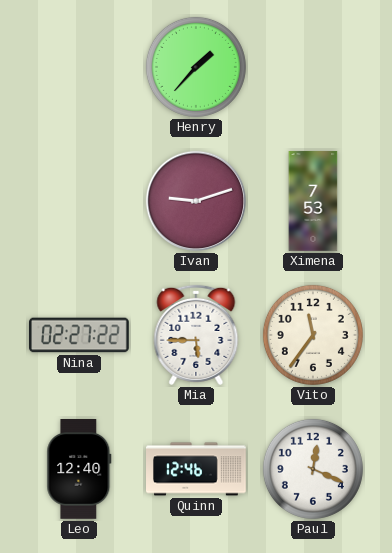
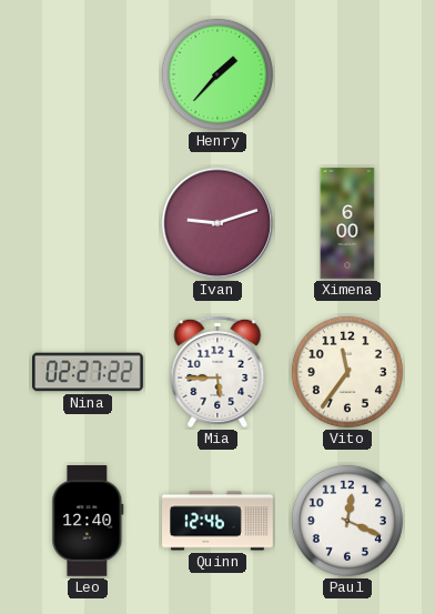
Ximena: 7:53 -> 6:00
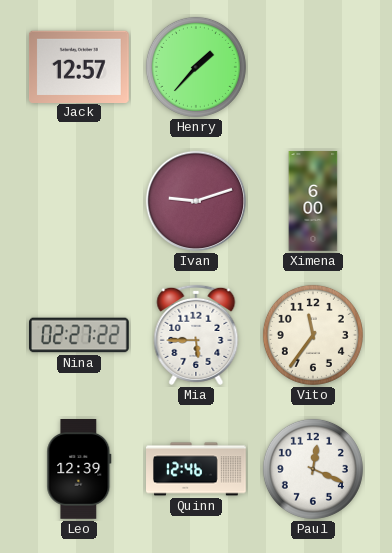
Jack: none -> 12:57
Leo: 12:40 -> 12:39
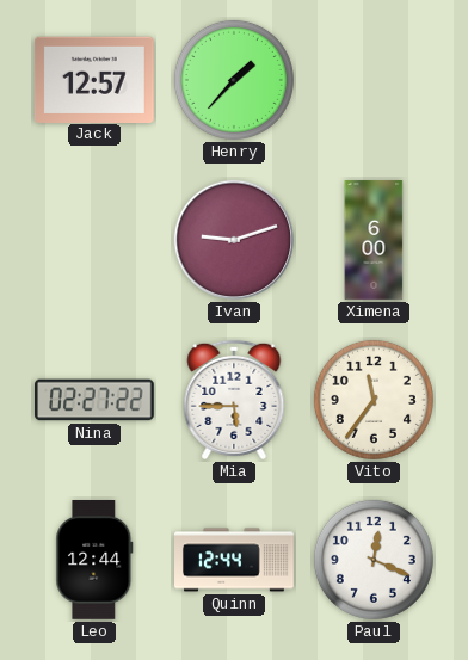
Leo: 12:39 -> 12:44
Quinn: 12:46 -> 12:44
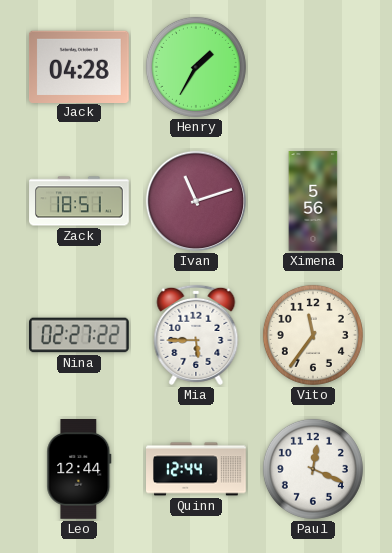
Jack: 12:57 -> 04:28
Henry: 1:37 -> 1:35
Zack: none -> 18:51
Ivan: 9:12 -> 11:12
Ximena: 6:00 -> 5:56
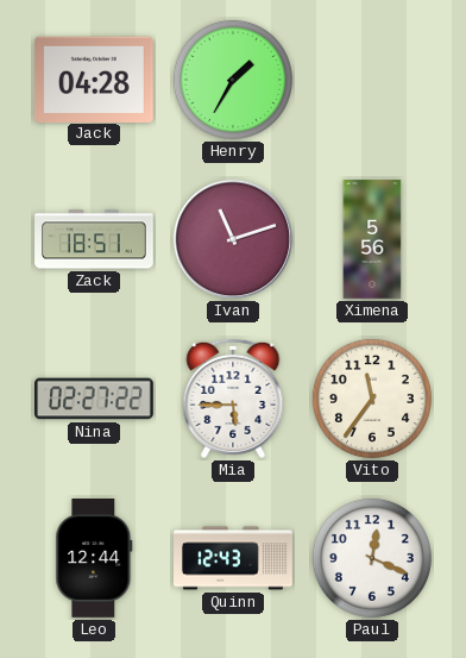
Quinn: 12:44 -> 12:43
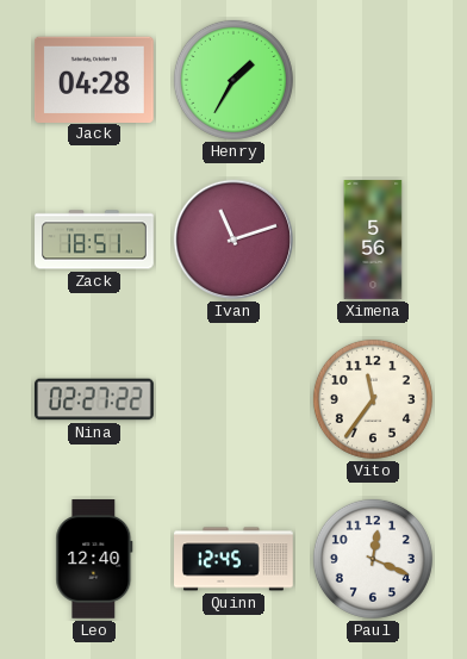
Mia: 5:45 -> none
Leo: 12:44 -> 12:40
Quinn: 12:43 -> 12:45
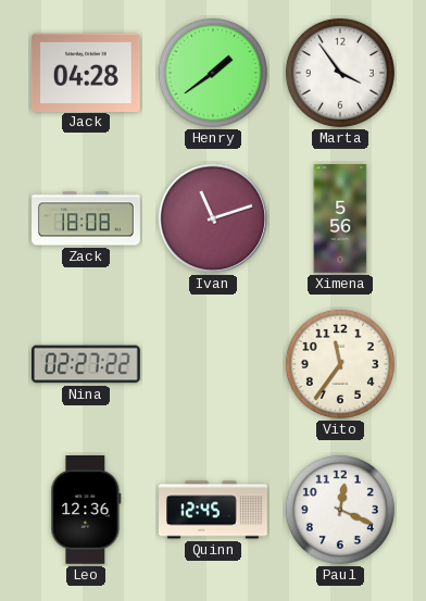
Henry: 1:35 -> 1:39
Marta: none -> 3:54
Zack: 18:51 -> 18:08
Leo: 12:40 -> 12:36
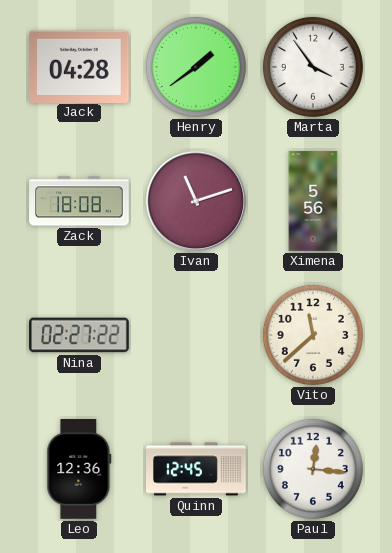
Vito: 11:36 -> 11:38
Paul: 12:19 -> 12:16
